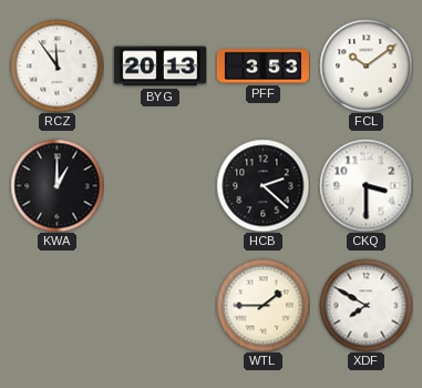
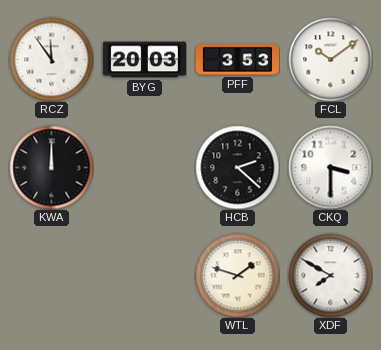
BYG: 20:13 -> 20:03
KWA: 1:00 -> 12:00
WTL: 1:45 -> 1:48
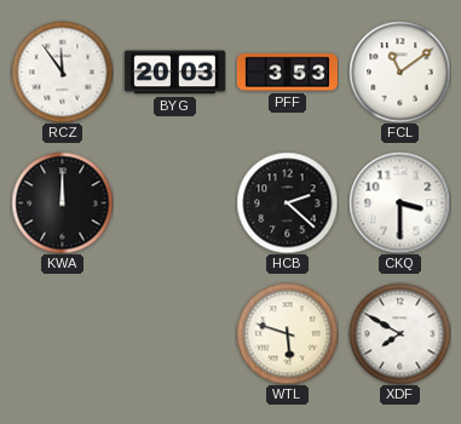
FCL: 10:09 -> 11:09
WTL: 1:48 -> 5:48
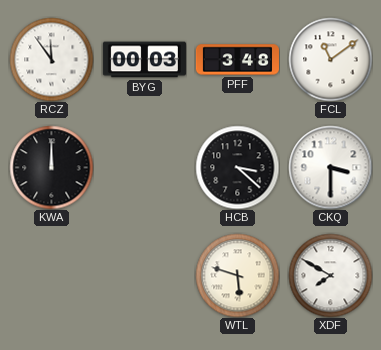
BYG: 20:03 -> 00:03
PFF: 3:53 -> 3:48
HCB: 2:22 -> 3:22
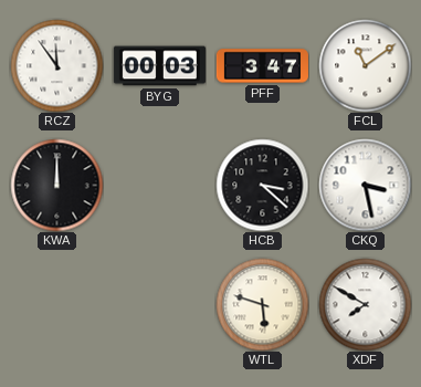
PFF: 3:48 -> 3:47
CKQ: 3:30 -> 3:28
